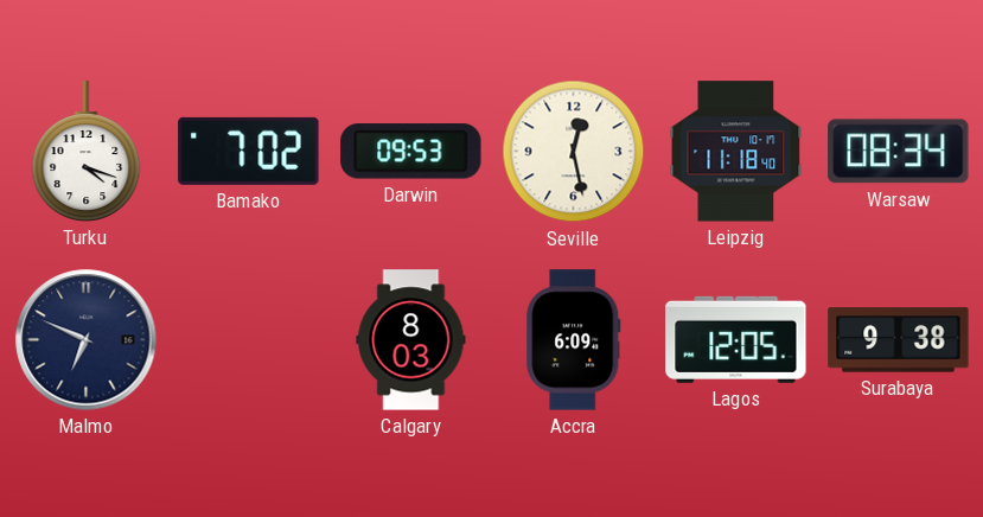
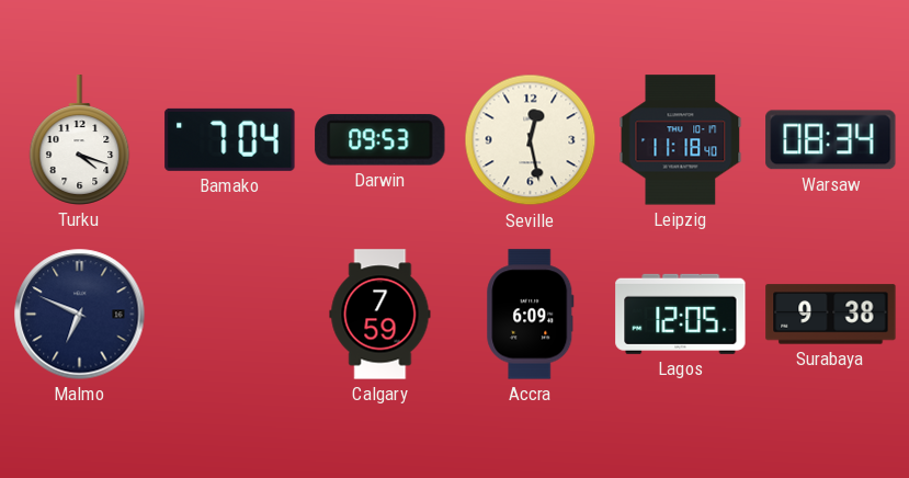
Bamako: 7:02 -> 7:04
Calgary: 8:03 -> 7:59
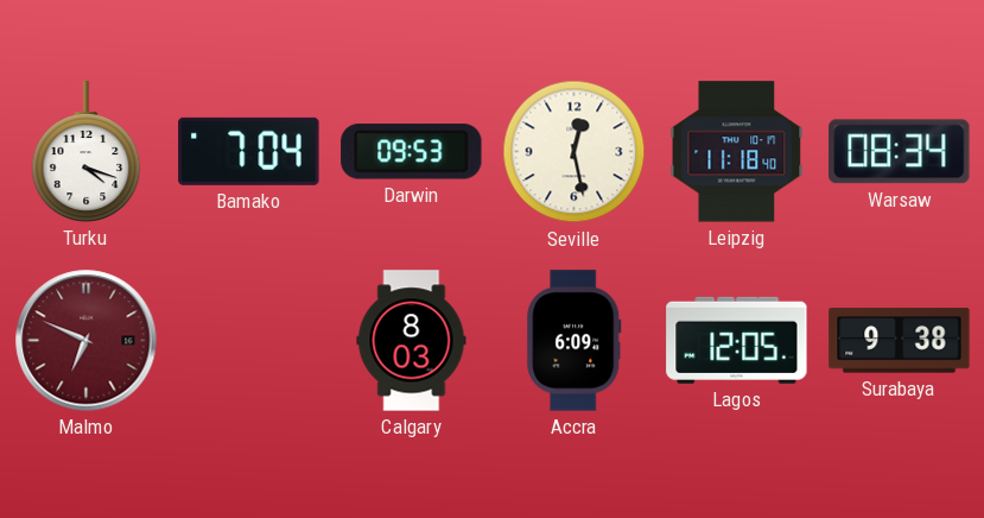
Malmo dial: navy -> burgundy
Calgary: 7:59 -> 8:03
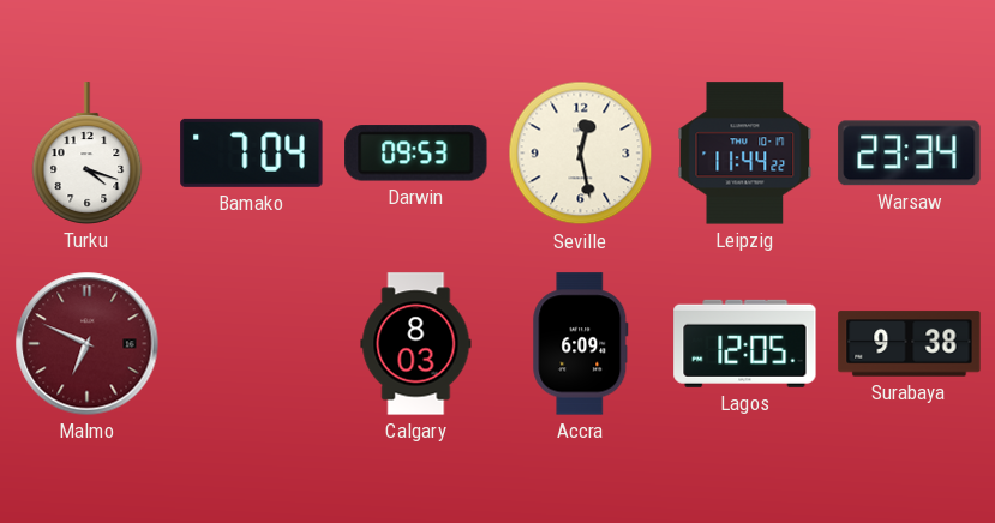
Leipzig: 11:18 -> 11:44
Warsaw: 08:34 -> 23:34
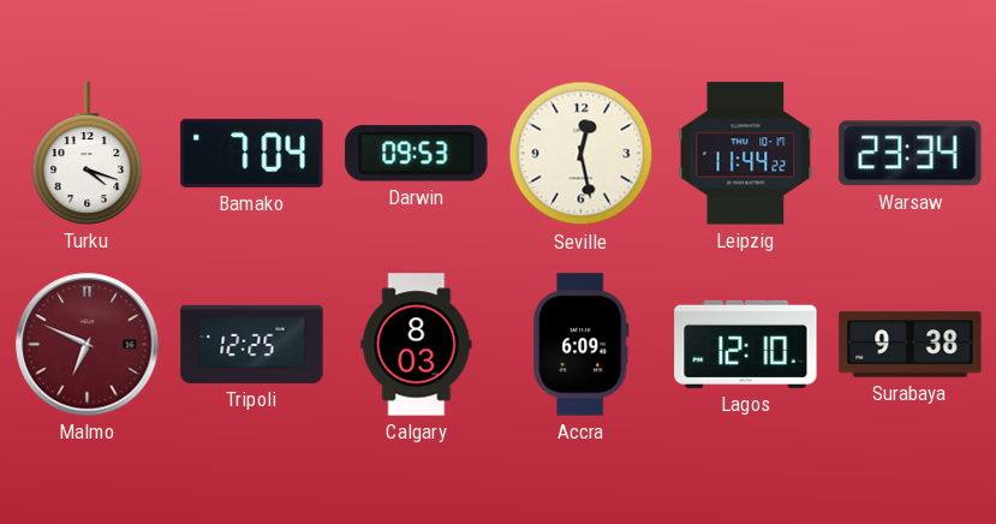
Tripoli: none -> 12:25
Lagos: 12:05 -> 12:10
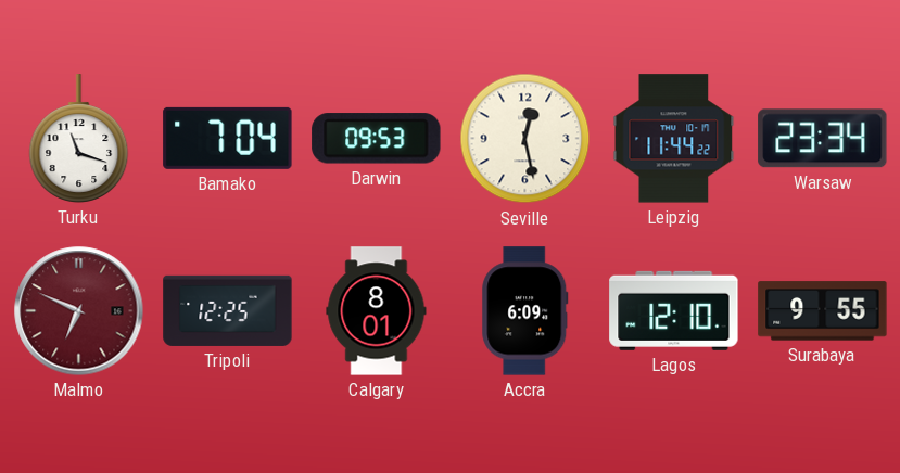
Turku: 4:18 -> 11:18
Calgary: 8:03 -> 8:01
Surabaya: 9:38 -> 9:55
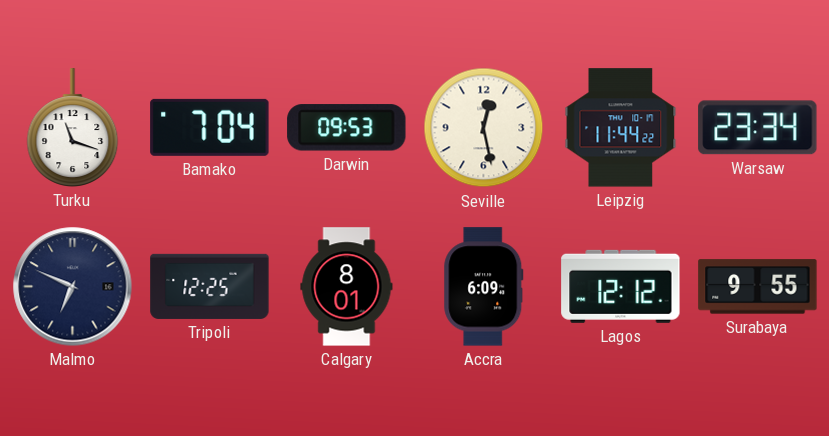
Malmo dial: burgundy -> navy
Lagos: 12:10 -> 12:12
